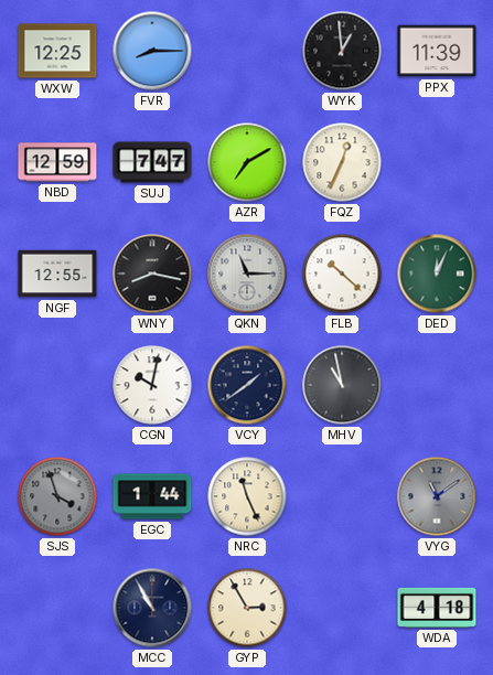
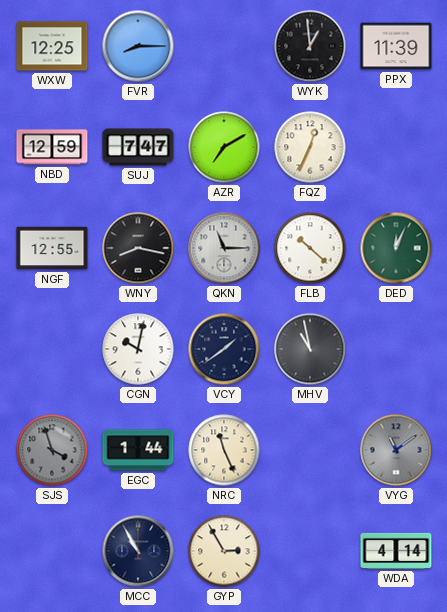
WDA: 4:18 -> 4:14
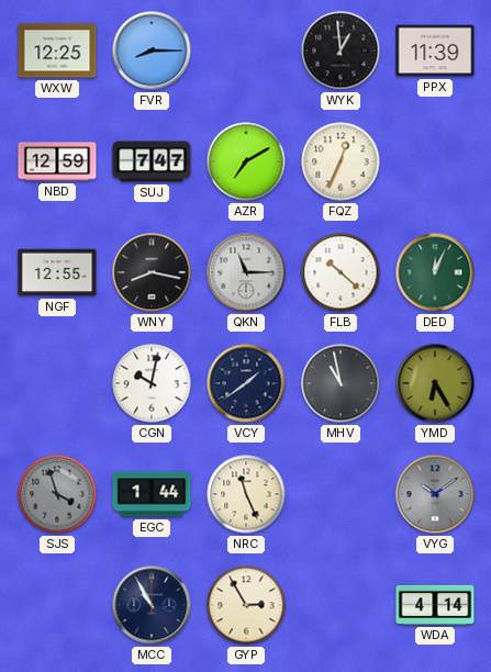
YMD: none -> 6:25
VYG: 11:09 -> 10:09
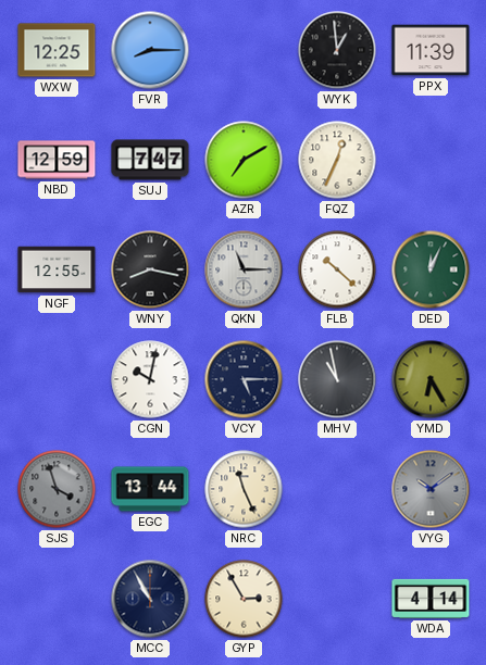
VCY: 1:39 -> 5:15
EGC: 1:44 -> 13:44
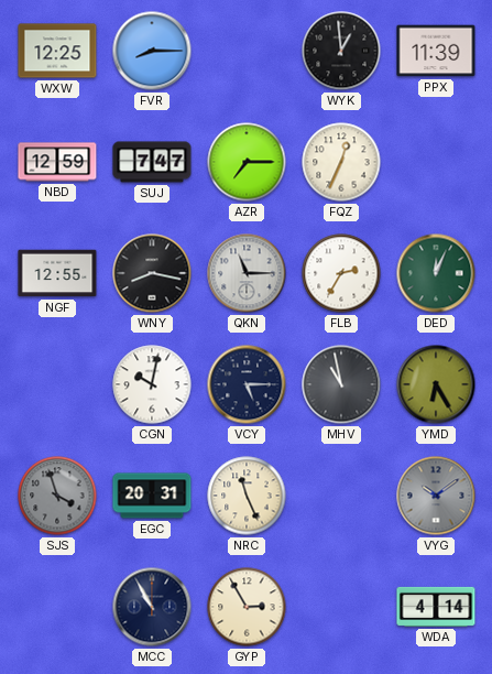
AZR: 7:10 -> 7:15
FLB: 10:22 -> 2:35
EGC: 13:44 -> 20:31
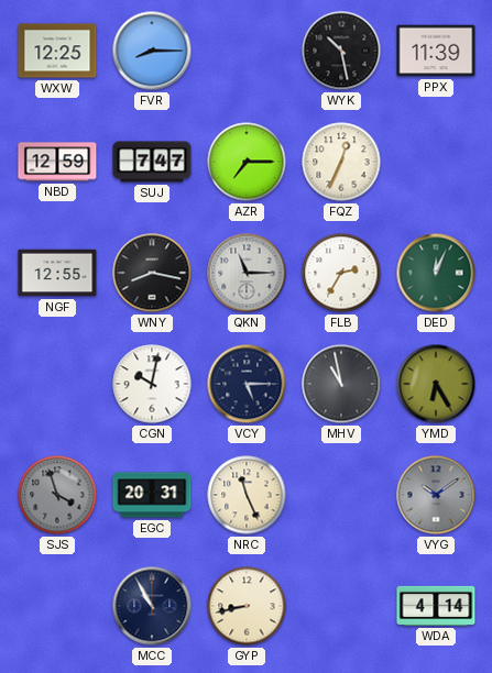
WYK: 12:59 -> 10:28
GYP: 2:55 -> 8:43
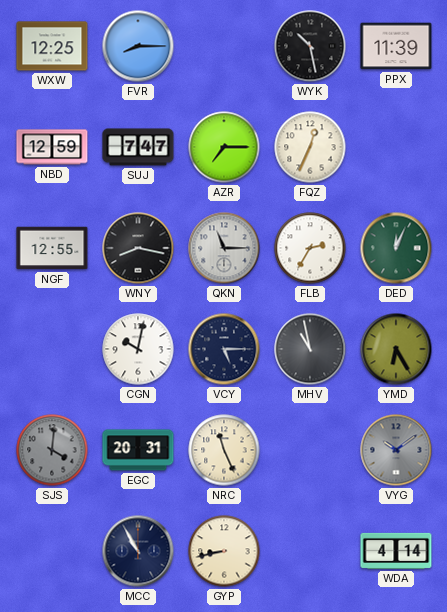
SJS: 3:57 -> 4:01
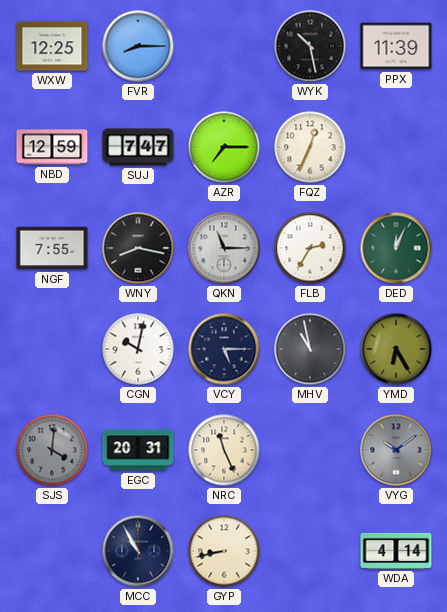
NGF: 12:55 -> 7:55
